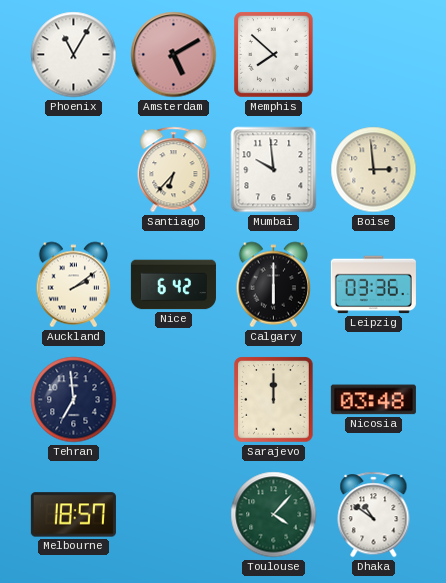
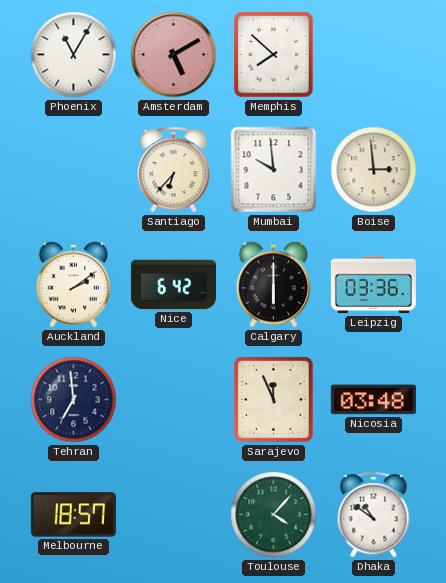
Sarajevo: 12:00 -> 11:56
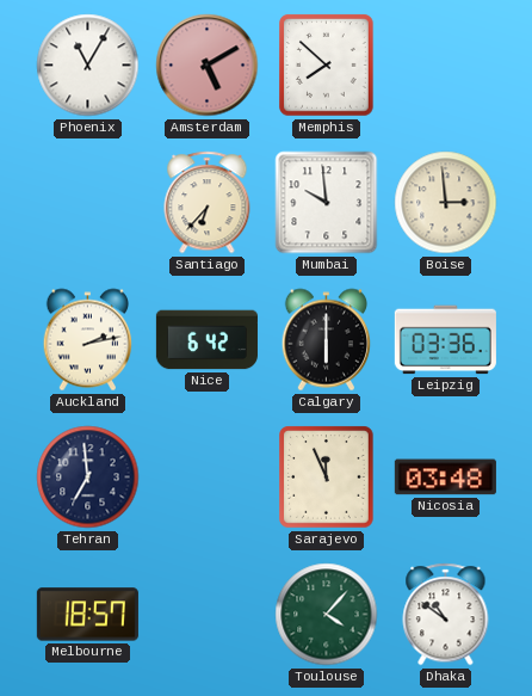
Auckland: 2:09 -> 2:13
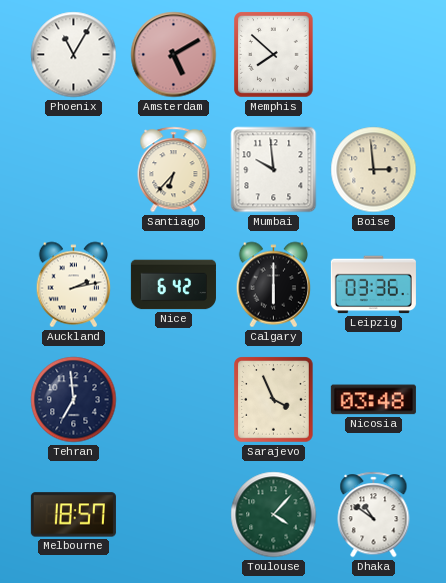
Sarajevo: 11:56 -> 3:56
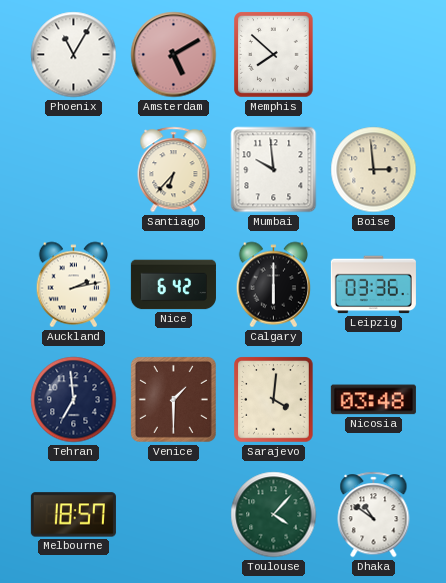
Venice: none -> 1:30
Sarajevo: 3:56 -> 4:01
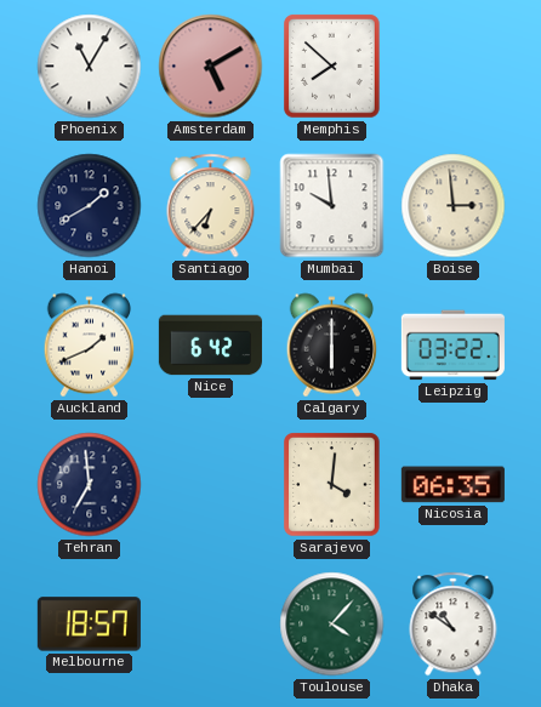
Hanoi: none -> 1:40
Auckland: 2:13 -> 1:41
Leipzig: 03:36 -> 03:22
Venice: 1:30 -> none
Nicosia: 03:48 -> 06:35
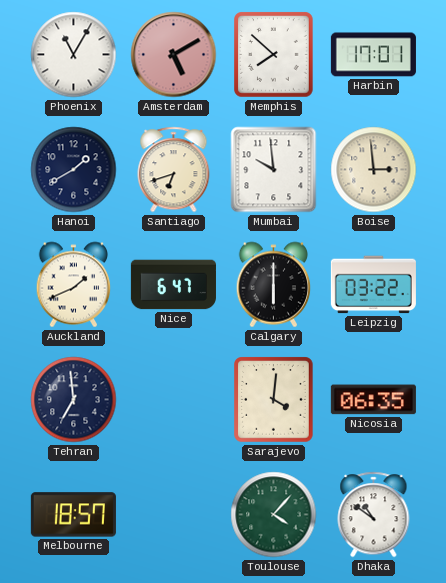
Harbin: none -> 17:01
Santiago: 6:37 -> 6:42
Nice: 6:42 -> 6:47
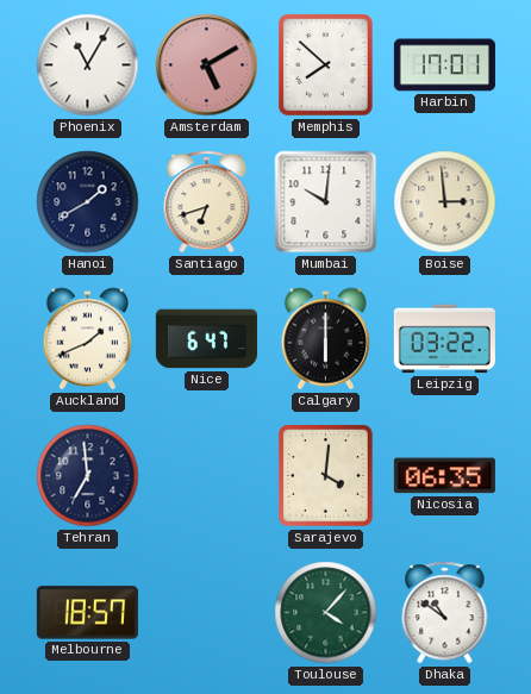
Mumbai: 9:59 -> 10:01
